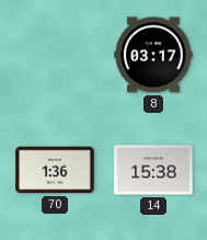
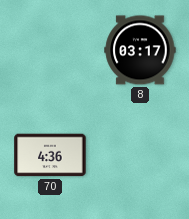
70: 1:36 -> 4:36
14: 15:38 -> none
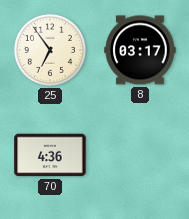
25: none -> 6:54
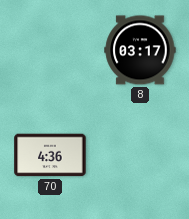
25: 6:54 -> none
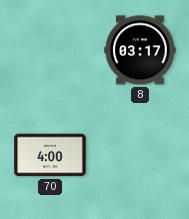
70: 4:36 -> 4:00
